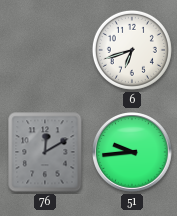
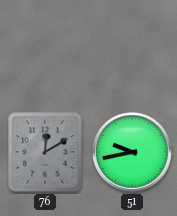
6: 6:42 -> none
51: 9:44 -> 9:43
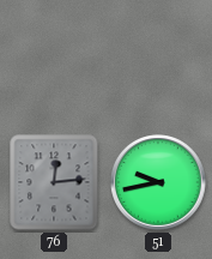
76: 12:10 -> 12:14
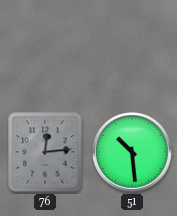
51: 9:43 -> 10:29
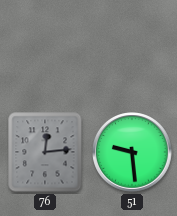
51: 10:29 -> 9:29
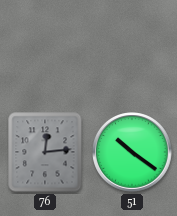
51: 9:29 -> 10:21
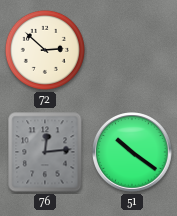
72: none -> 2:52
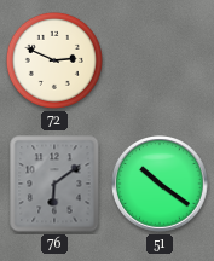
72: 2:52 -> 2:49
76: 12:14 -> 6:09
